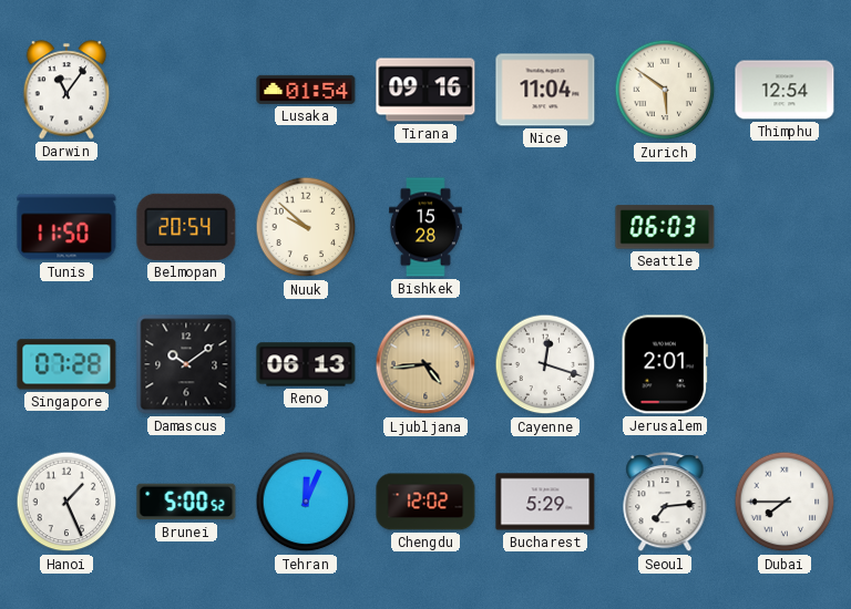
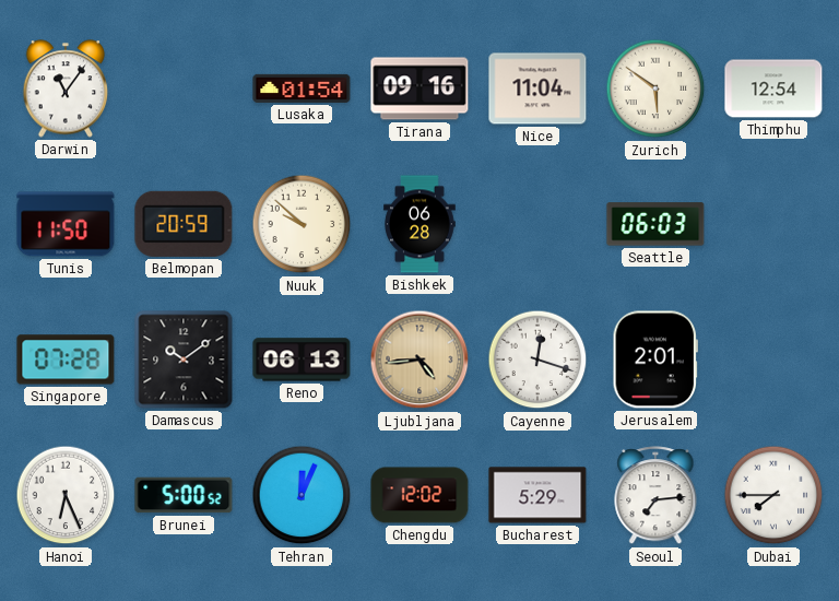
Belmopan: 20:54 -> 20:59
Bishkek: 15:28 -> 06:28
Hanoi: 1:26 -> 6:26
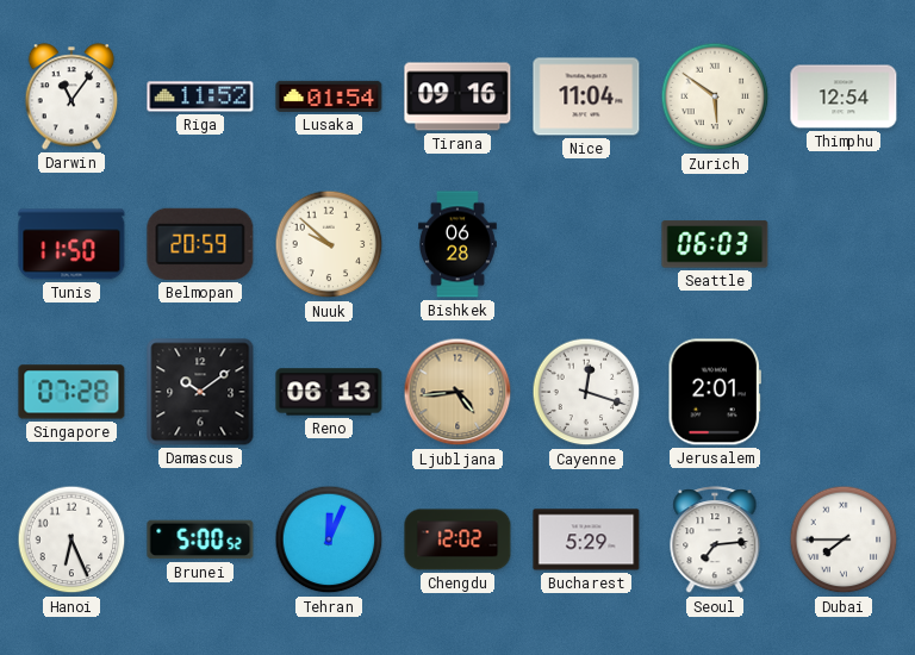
Riga: none -> 11:52
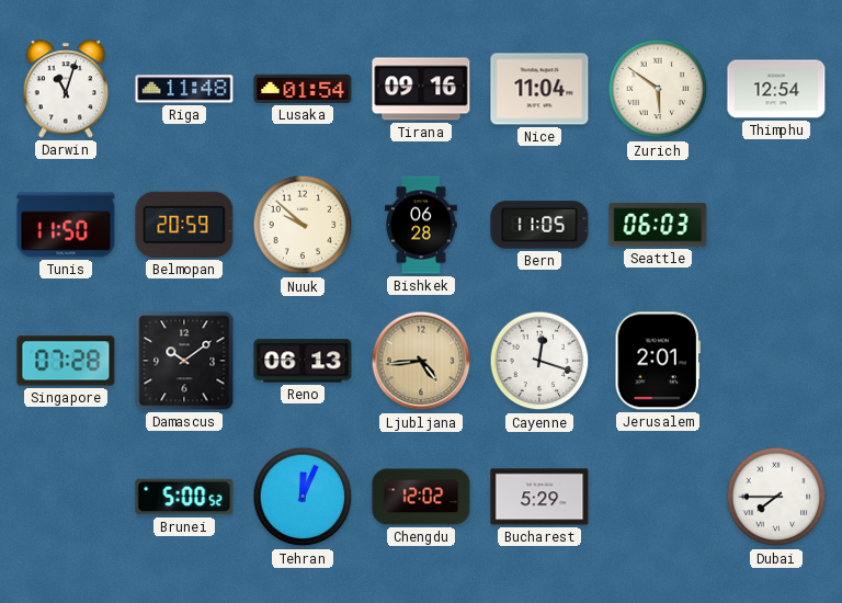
Darwin: 11:06 -> 11:03
Riga: 11:52 -> 11:48
Bern: none -> 11:05
Hanoi: 6:26 -> none
Seoul: 7:14 -> none
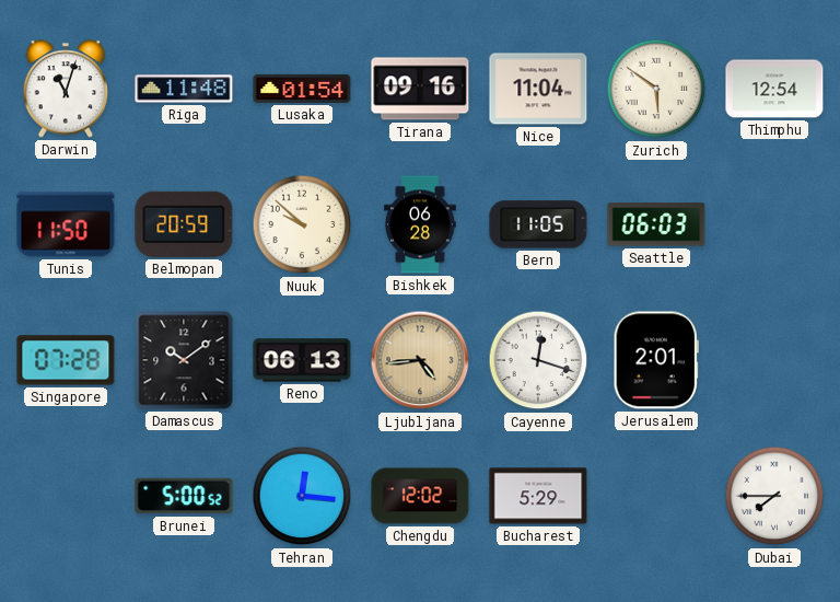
Tehran: 12:04 -> 12:16
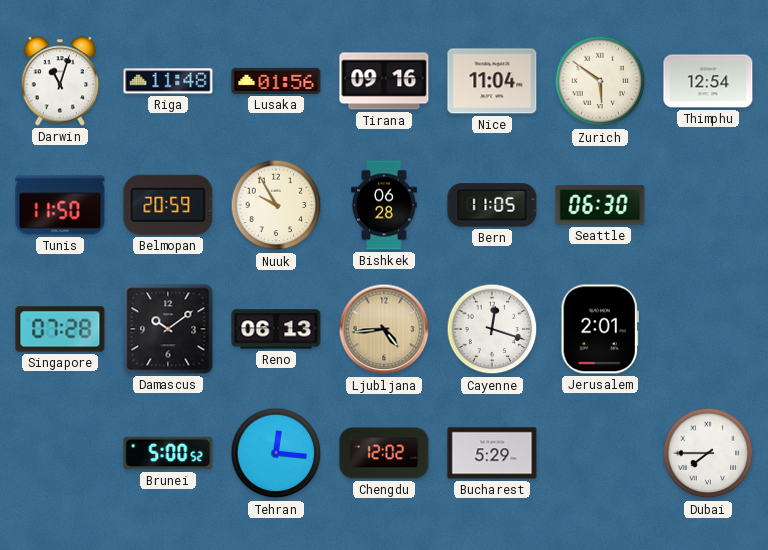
Lusaka: 01:54 -> 01:56
Nuuk: 9:52 -> 9:55
Seattle: 06:03 -> 06:30
